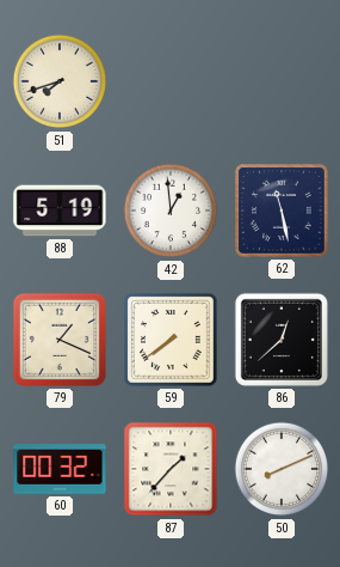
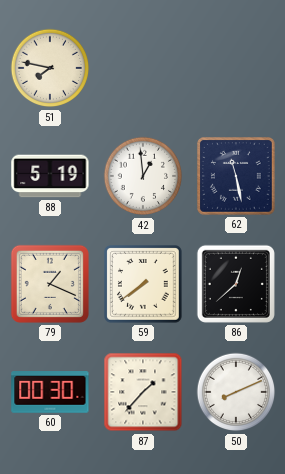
51: 7:42 -> 7:47
60: 00:32 -> 00:30
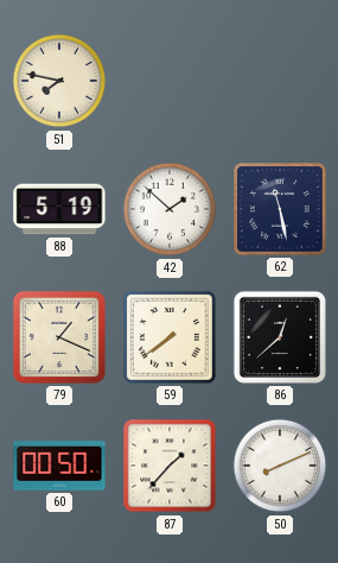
42: 12:59 -> 1:52
60: 00:30 -> 00:50
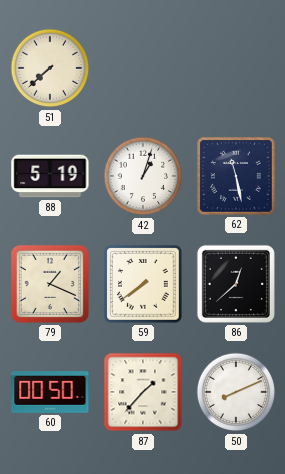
51: 7:47 -> 7:38
42: 1:52 -> 1:03
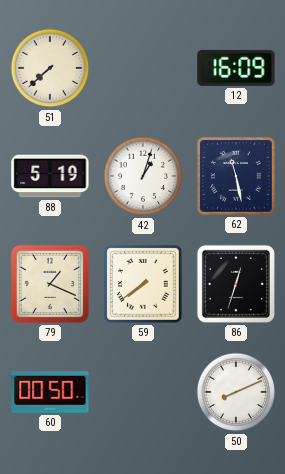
12: none -> 16:09
86: 12:38 -> 12:33
87: 1:37 -> none
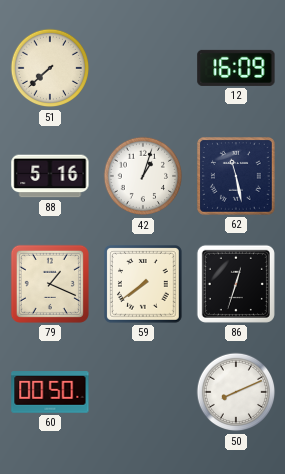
88: 5:19 -> 5:16
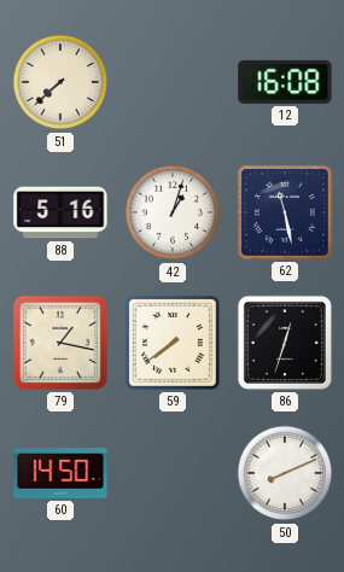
12: 16:09 -> 16:08
79: 1:19 -> 1:17
60: 00:50 -> 14:50
